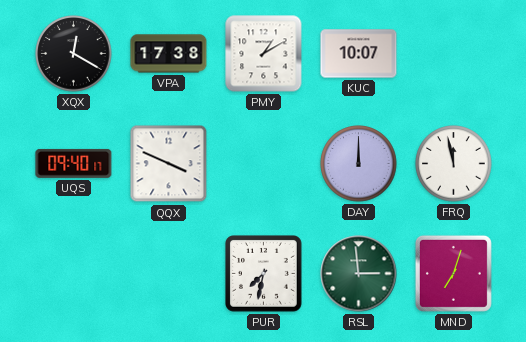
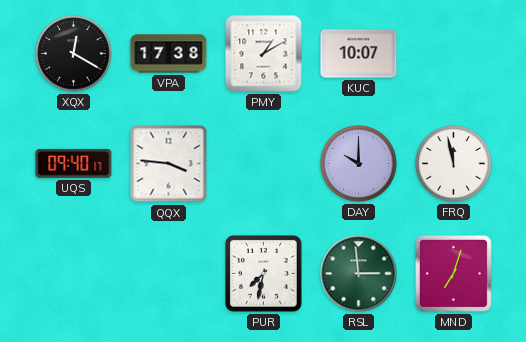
QQX: 3:49 -> 3:46
DAY: 12:00 -> 10:00
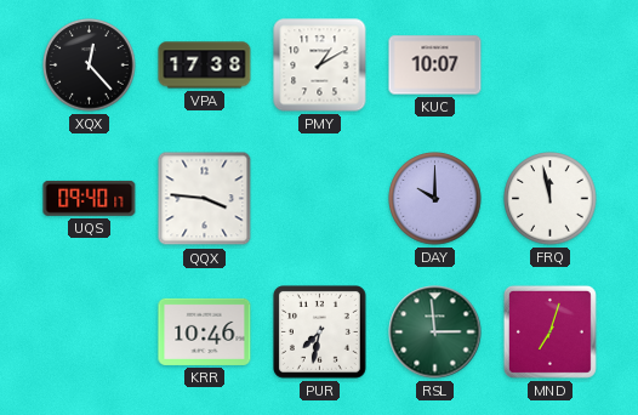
XQX: 12:20 -> 12:23
KRR: none -> 10:46
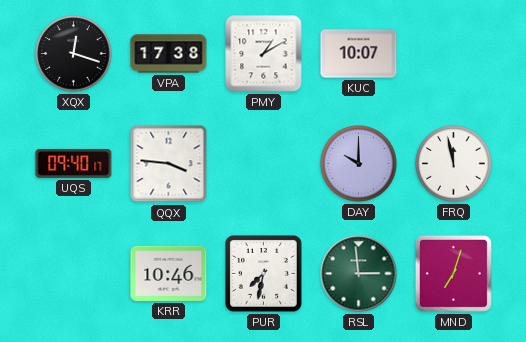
XQX: 12:23 -> 12:18
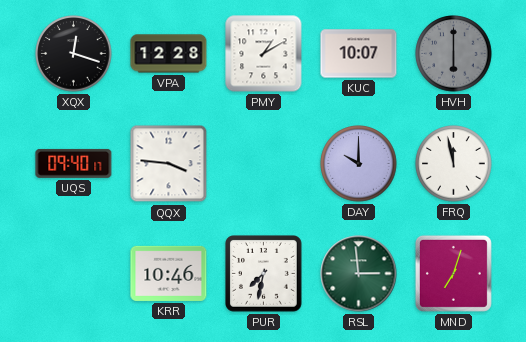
VPA: 17:38 -> 12:28
HVH: none -> 6:00
